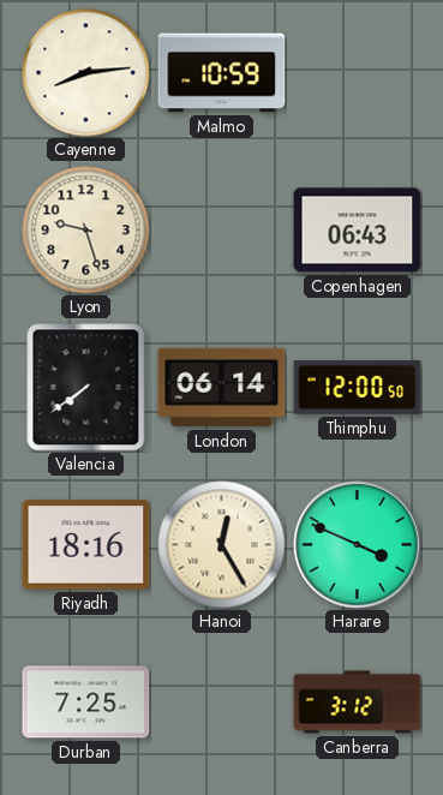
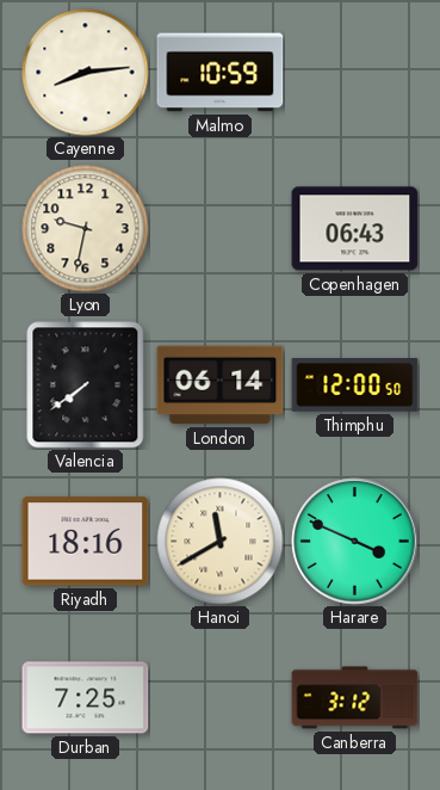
Lyon: 9:27 -> 9:32
Hanoi: 12:25 -> 11:40
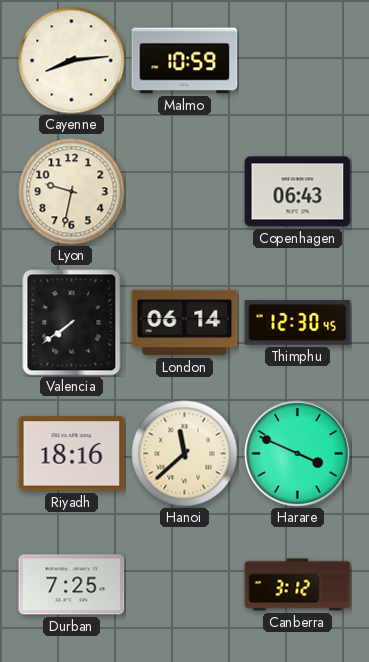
Thimphu: 12:00 -> 12:30
Hanoi: 11:40 -> 11:38
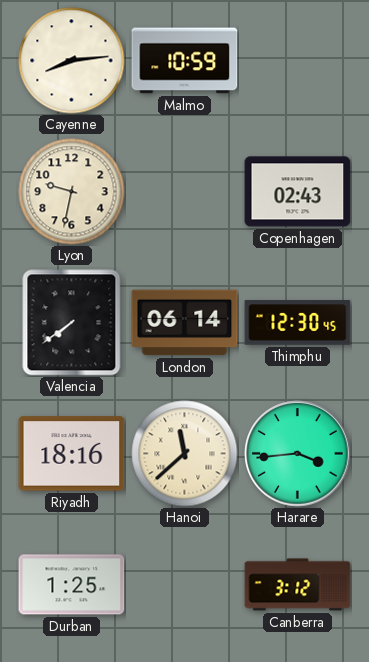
Copenhagen: 06:43 -> 02:43
Harare: 3:49 -> 3:44
Durban: 7:25 -> 1:25
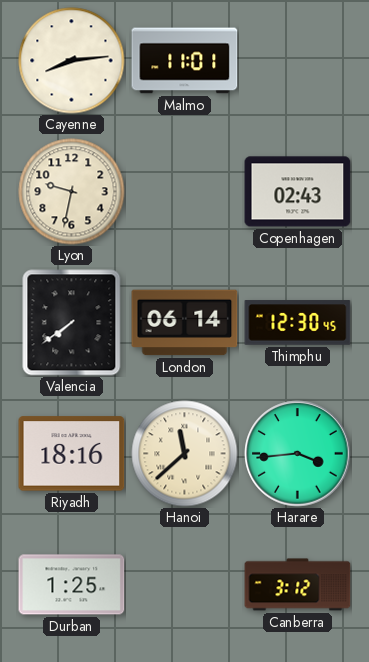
Malmo: 10:59 -> 11:01
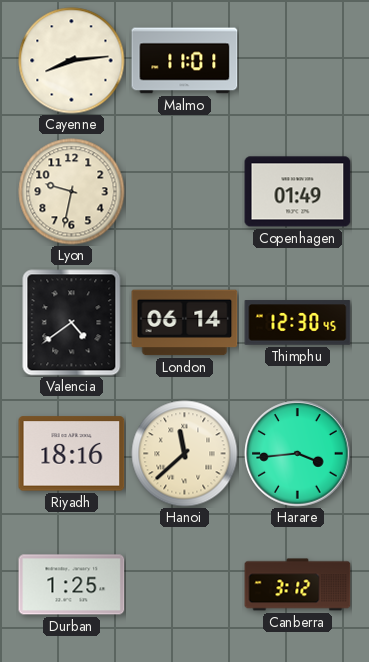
Copenhagen: 02:43 -> 01:49
Valencia: 7:39 -> 4:39
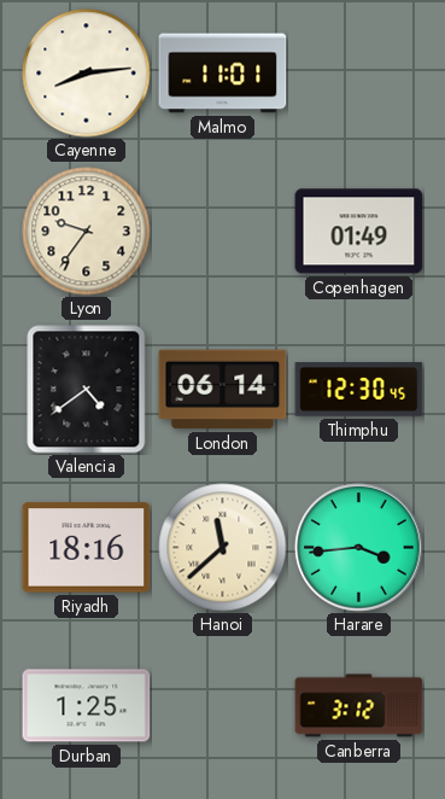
Lyon: 9:32 -> 9:36
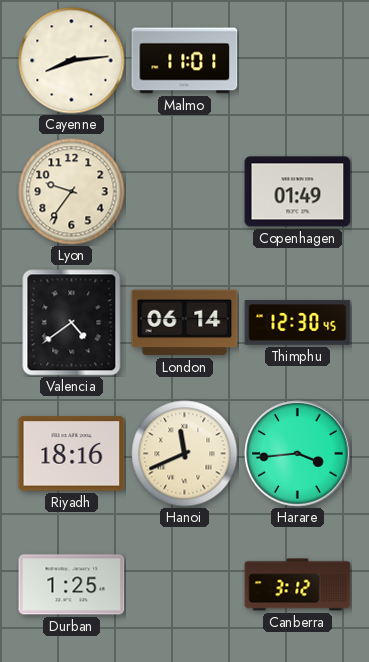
Hanoi: 11:38 -> 11:41
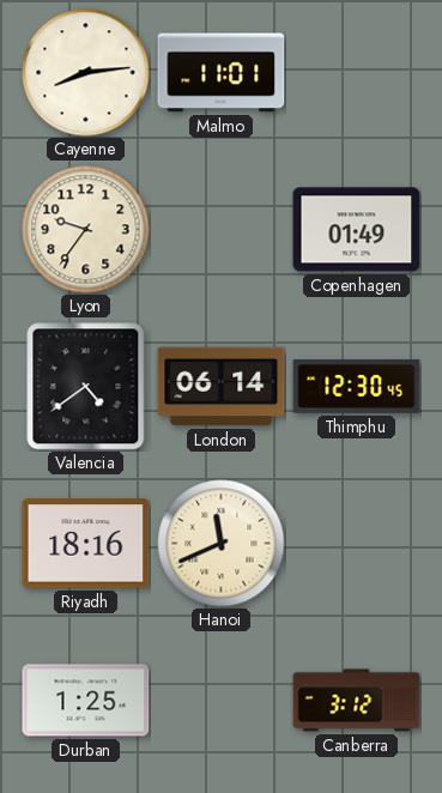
Harare: 3:44 -> none
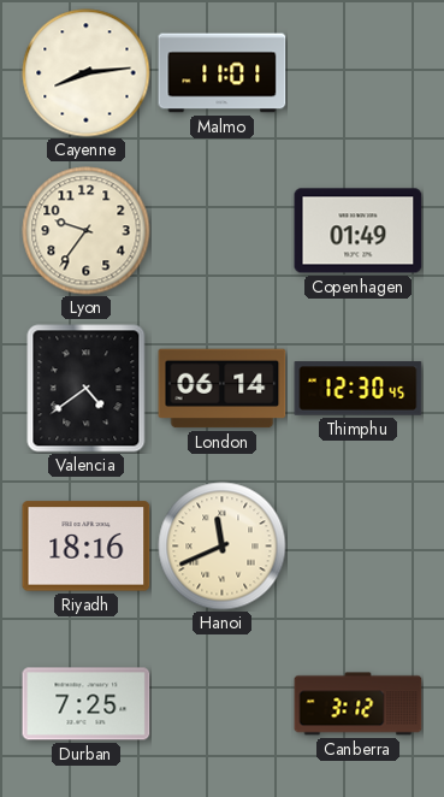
Durban: 1:25 -> 7:25
